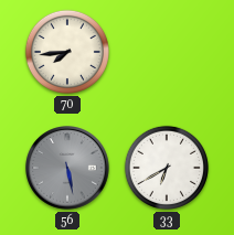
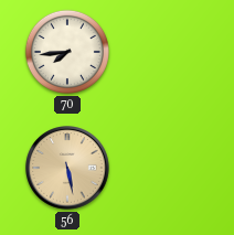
56 dial: grey -> champagne
33: 6:40 -> none
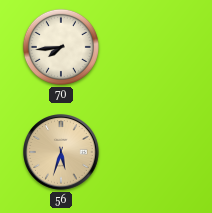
56: 5:28 -> 5:33
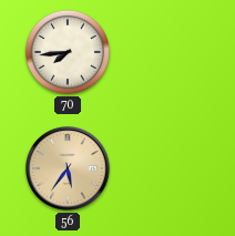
56: 5:33 -> 5:36
